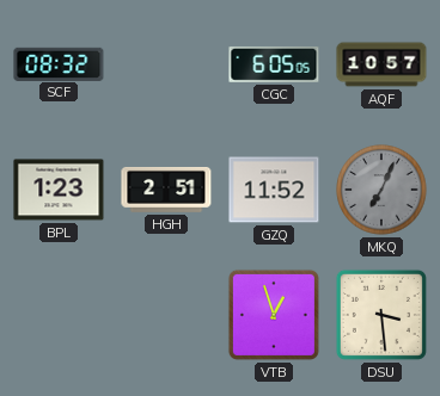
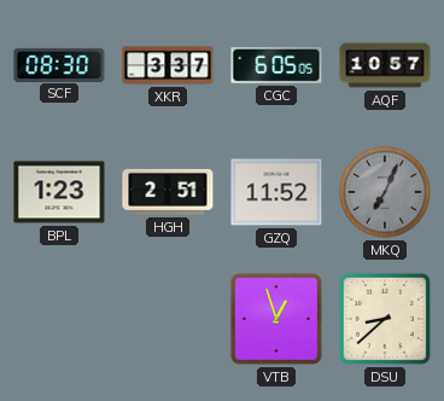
SCF: 08:32 -> 08:30
XKR: none -> 3:37
DSU: 3:29 -> 8:38
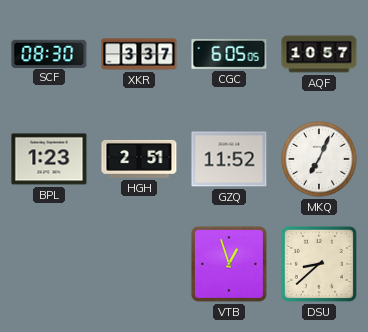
MKQ dial: grey -> white
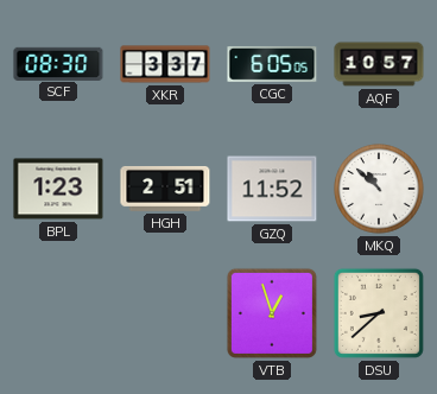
MKQ: 7:04 -> 10:52
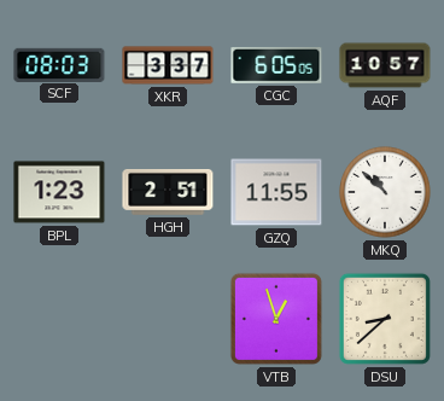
SCF: 08:30 -> 08:03
GZQ: 11:52 -> 11:55
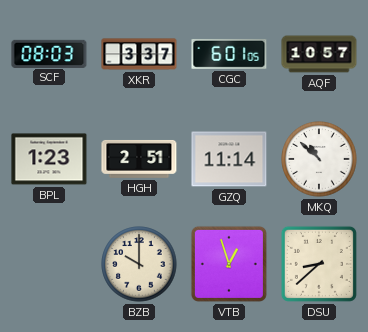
CGC: 6:05 -> 6:01
GZQ: 11:55 -> 11:14
BZB: none -> 10:00
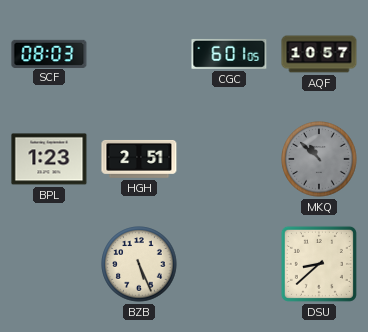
XKR: 3:37 -> none
GZQ: 11:14 -> none
MKQ dial: white -> grey
BZB: 10:00 -> 5:26
VTB: 12:57 -> none
